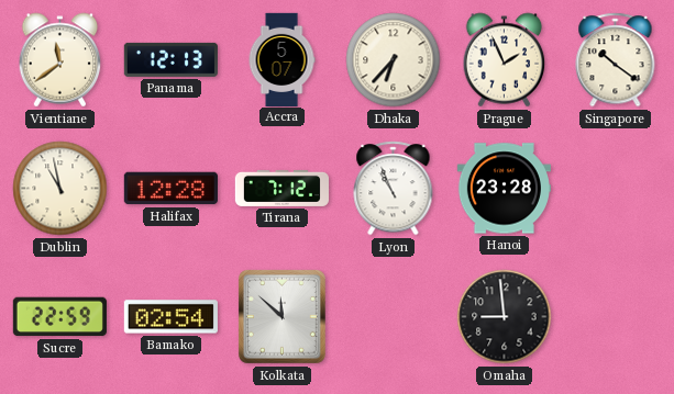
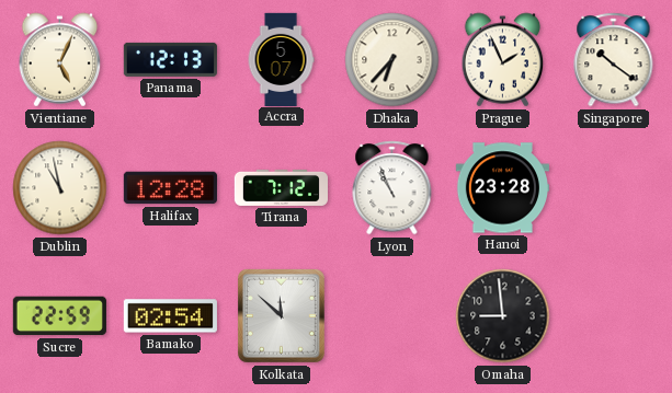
Vientiane: 11:39 -> 5:04
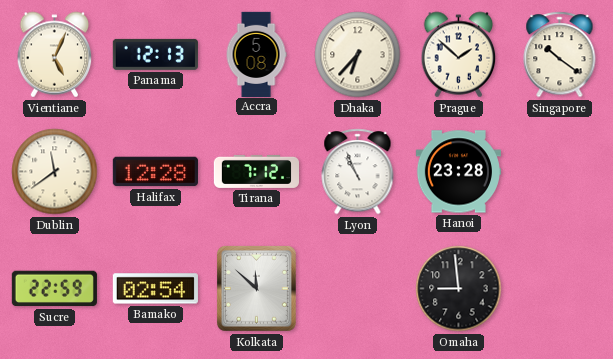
Accra: 5:07 -> 5:08
Prague: 1:56 -> 1:52
Dublin: 10:58 -> 11:39
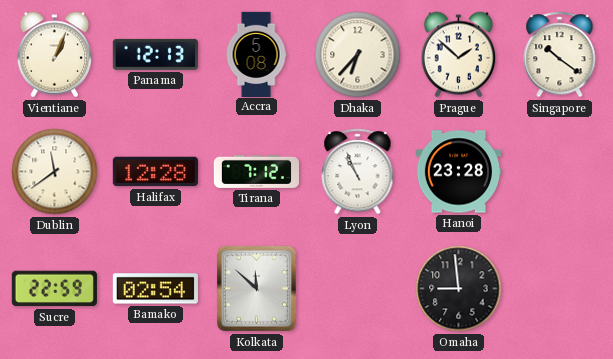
Vientiane: 5:04 -> 1:04
